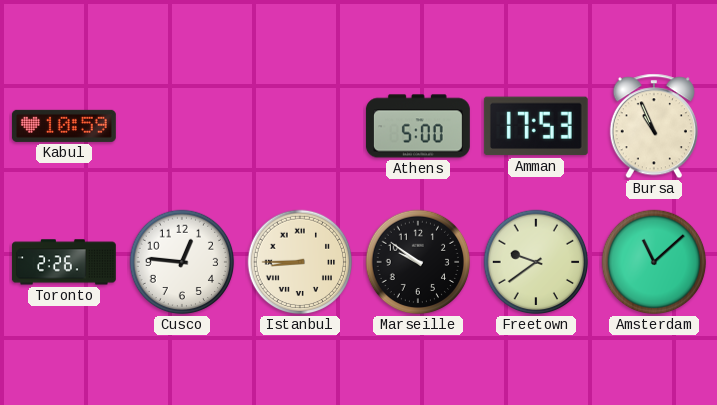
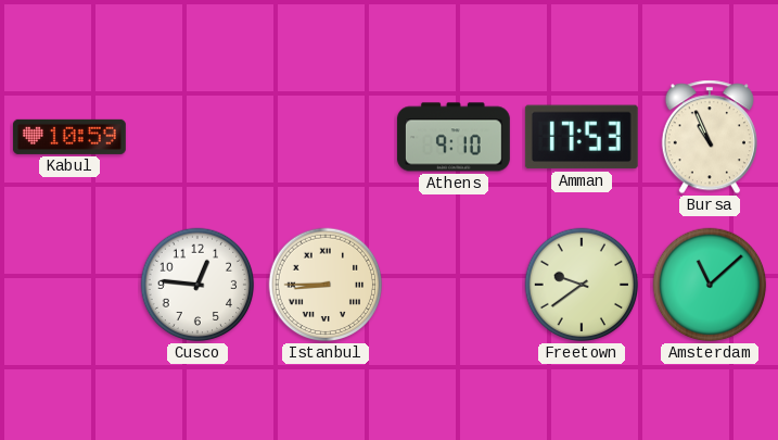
Athens: 5:00 -> 9:10
Toronto: 2:26 -> none
Marseille: 9:51 -> none
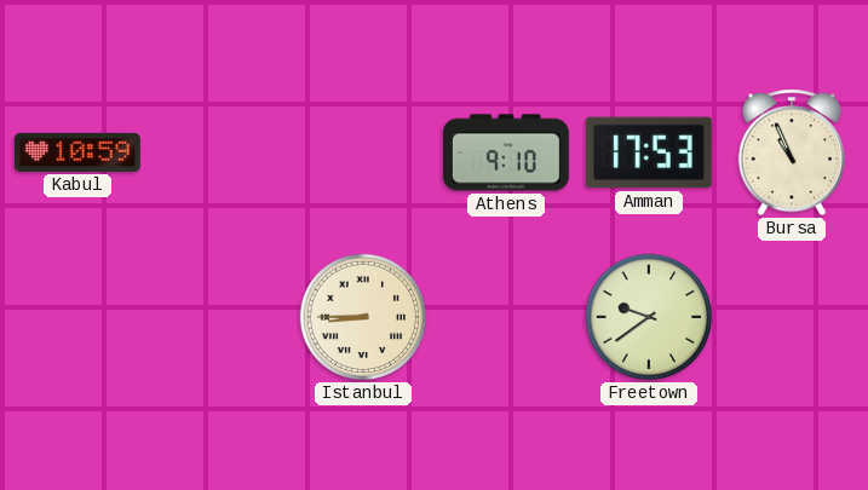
Cusco: 12:46 -> none
Amsterdam: 11:08 -> none
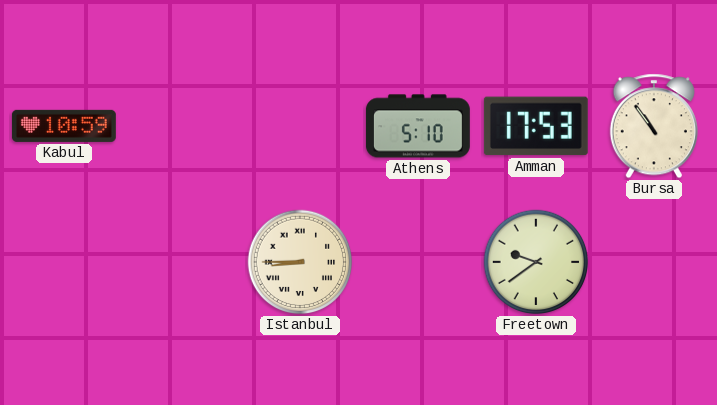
Athens: 9:10 -> 5:10
Bursa: 10:56 -> 10:54
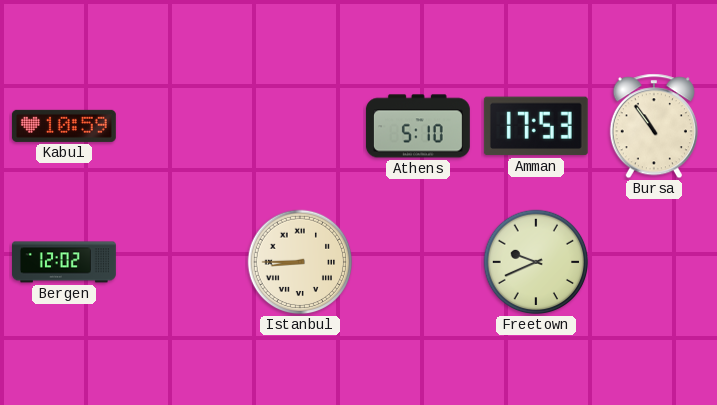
Bergen: none -> 12:02
Freetown: 9:39 -> 9:41
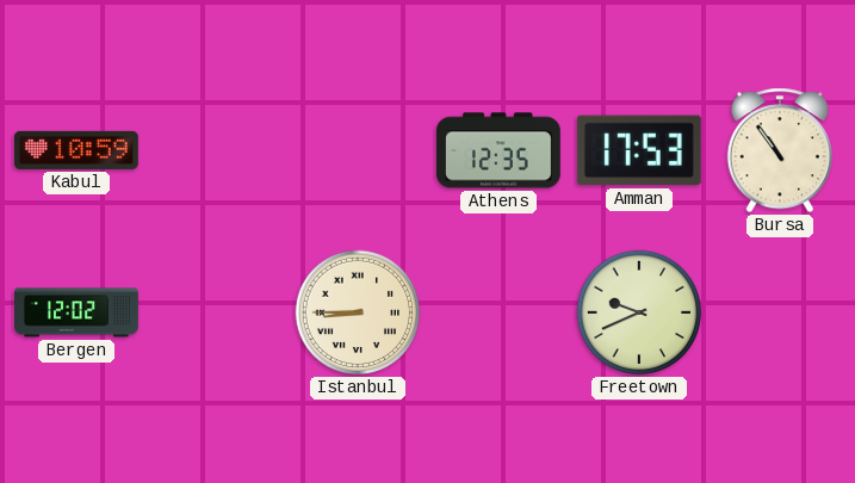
Athens: 5:10 -> 12:35
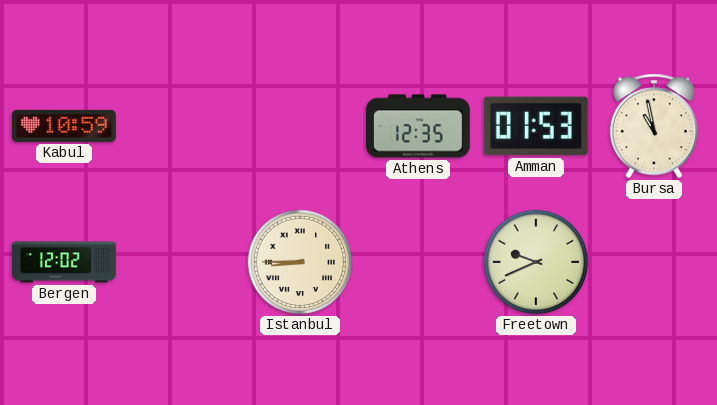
Amman: 17:53 -> 01:53
Bursa: 10:54 -> 10:58
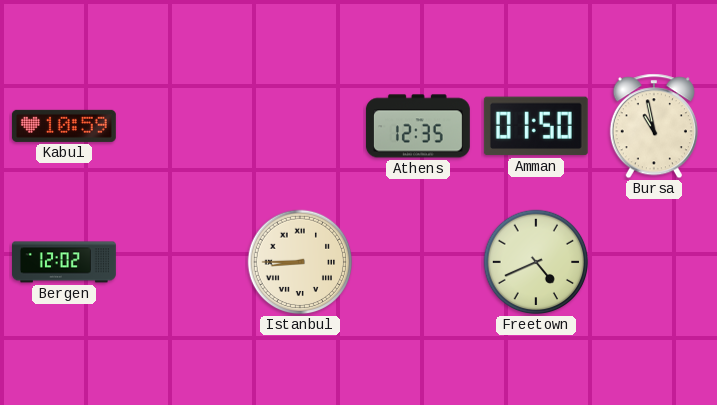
Amman: 01:53 -> 01:50
Freetown: 9:41 -> 4:41
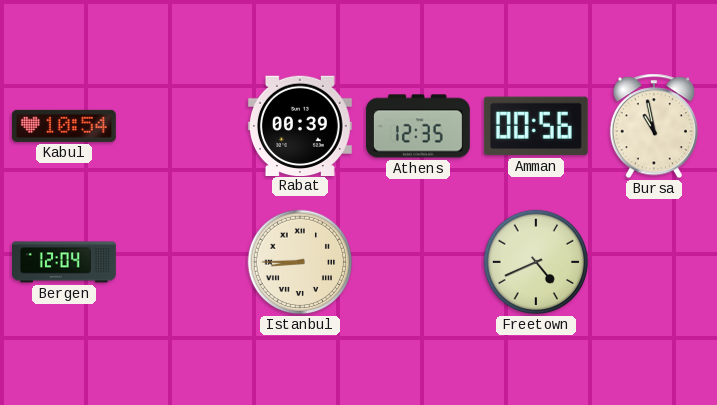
Kabul: 10:59 -> 10:54
Rabat: none -> 00:39
Amman: 01:50 -> 00:56
Bergen: 12:02 -> 12:04
